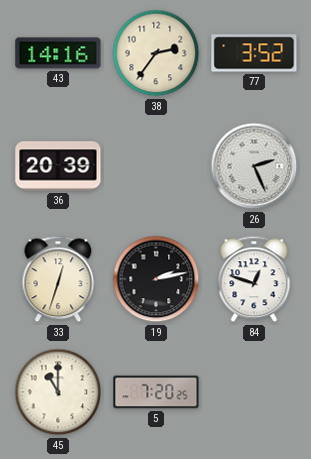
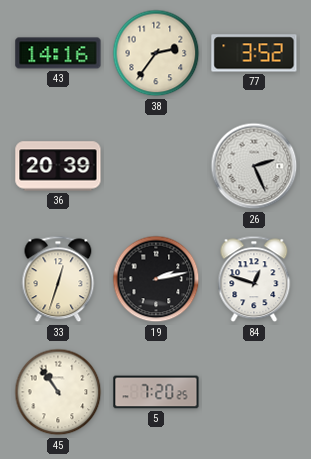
45: 11:00 -> 10:54
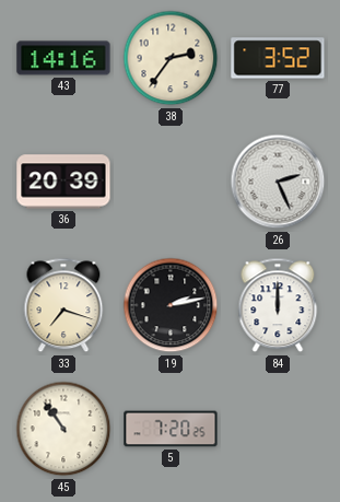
33: 12:33 -> 7:18
84: 12:48 -> 12:00
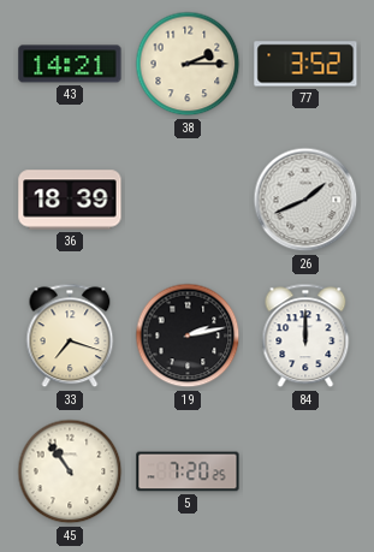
43: 14:16 -> 14:21
38: 2:36 -> 2:15
36: 20:39 -> 18:39
26: 2:26 -> 1:41
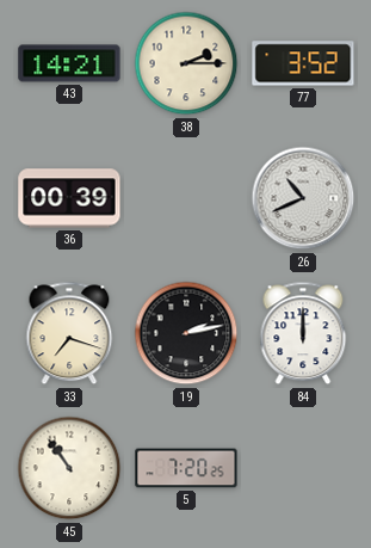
36: 18:39 -> 00:39
26: 1:41 -> 10:41
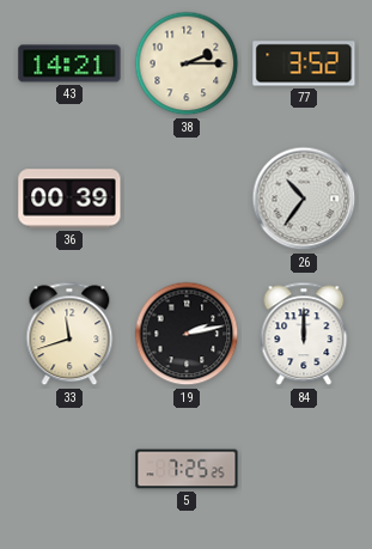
26: 10:41 -> 10:36
33: 7:18 -> 11:42
45: 10:54 -> none
5: 7:20 -> 7:25
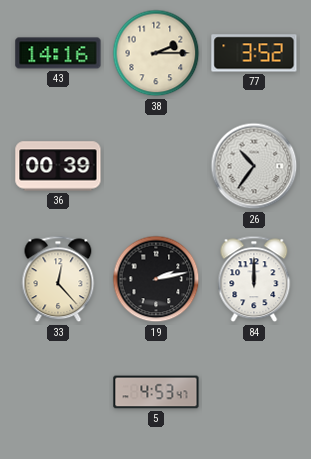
43: 14:21 -> 14:16
33: 11:42 -> 12:23
5: 7:25 -> 4:53
